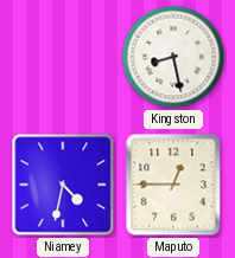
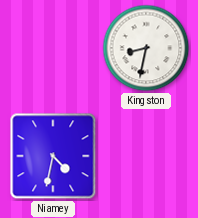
Kingston: 8:28 -> 8:32
Maputo: 12:45 -> none
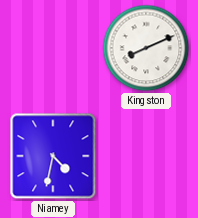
Kingston: 8:32 -> 8:11
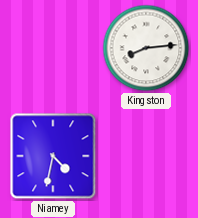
Kingston: 8:11 -> 8:14
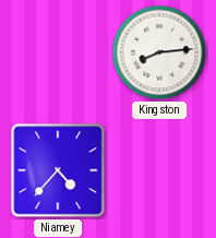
Niamey: 4:32 -> 4:37
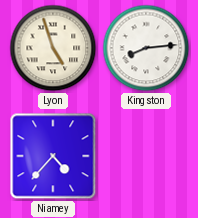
Lyon: none -> 4:57
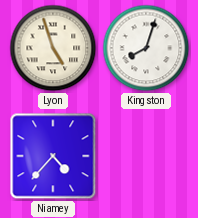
Kingston: 8:14 -> 8:03
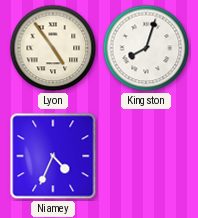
Lyon: 4:57 -> 4:54
Niamey: 4:37 -> 4:34
